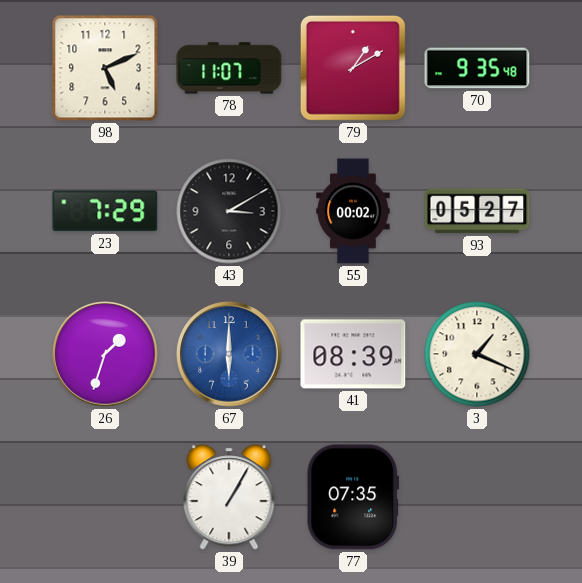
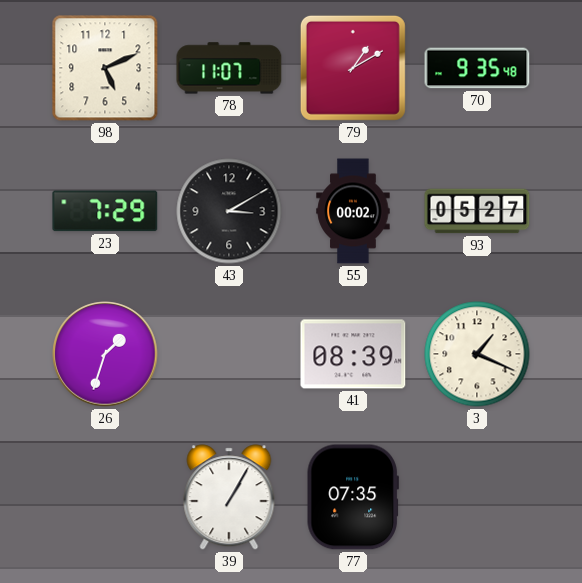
67: 6:00 -> none
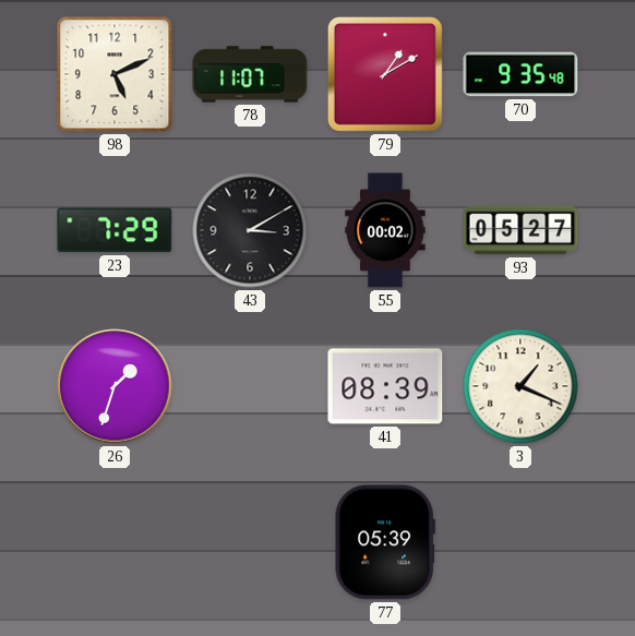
39: 1:05 -> none
77: 07:35 -> 05:39
